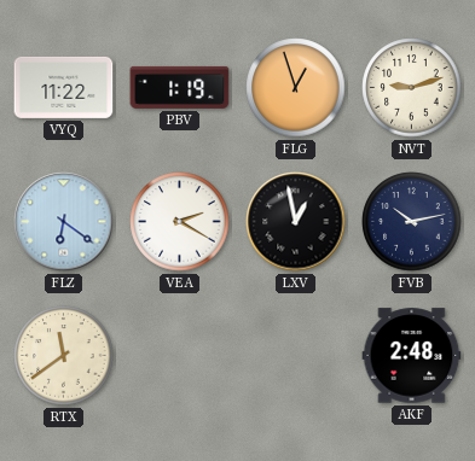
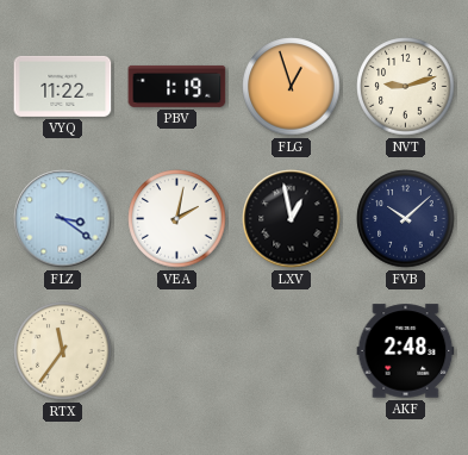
FLZ: 6:21 -> 3:21
VEA: 2:20 -> 2:02
FVB: 10:13 -> 10:08
RTX: 11:39 -> 11:36
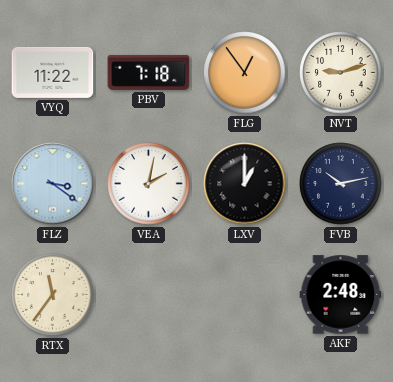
PBV: 1:19 -> 7:18
FLG: 12:57 -> 12:54
LXV: 12:58 -> 1:00
FVB: 10:08 -> 10:13
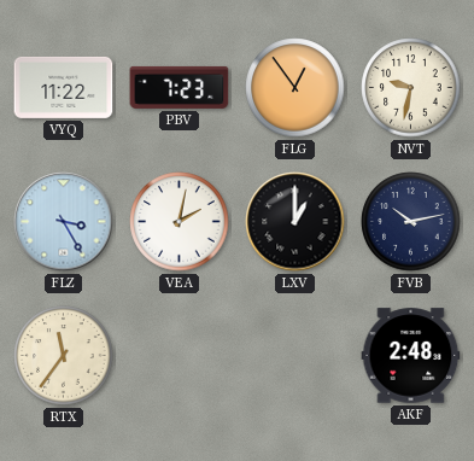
PBV: 7:18 -> 7:23
NVT: 9:12 -> 9:32
FLZ: 3:21 -> 3:25
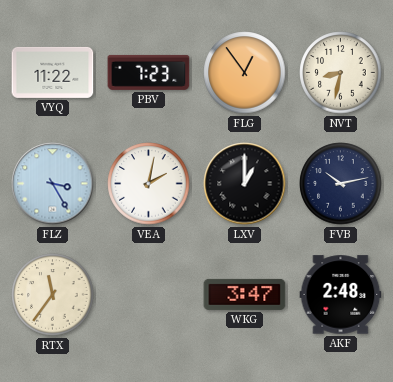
NVT: 9:32 -> 8:32
WKG: none -> 3:47
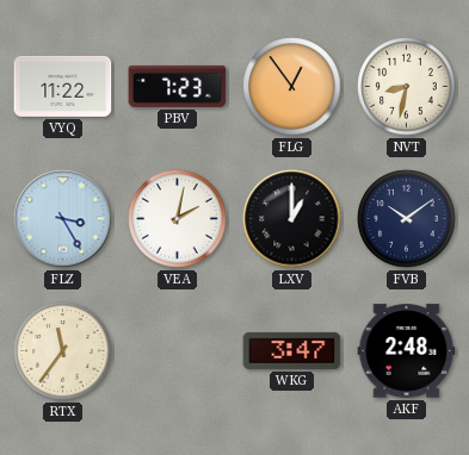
FVB: 10:13 -> 10:09
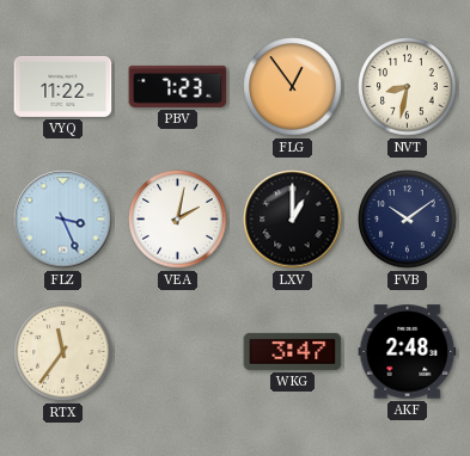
FLZ: 3:25 -> 3:26
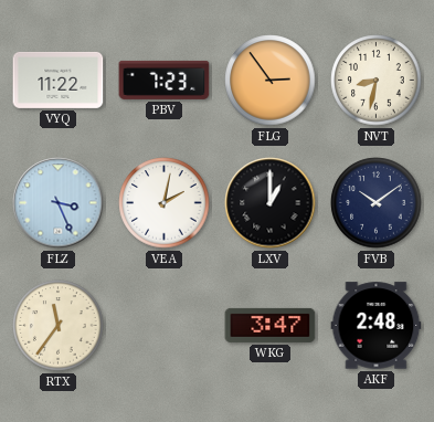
FLG: 12:54 -> 2:54
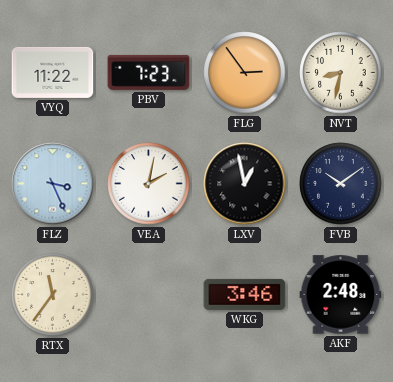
LXV: 1:00 -> 12:58
WKG: 3:47 -> 3:46
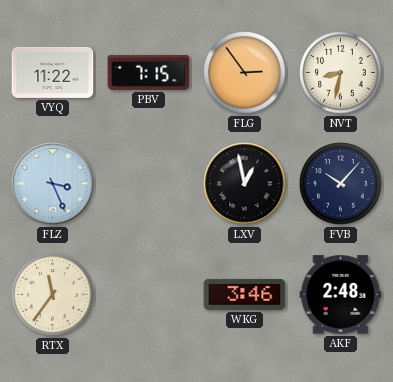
PBV: 7:23 -> 7:15
VEA: 2:02 -> none
FVB: 10:09 -> 10:07
